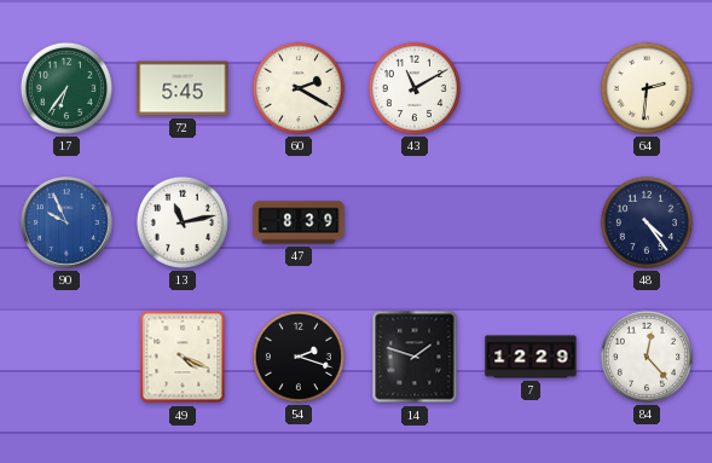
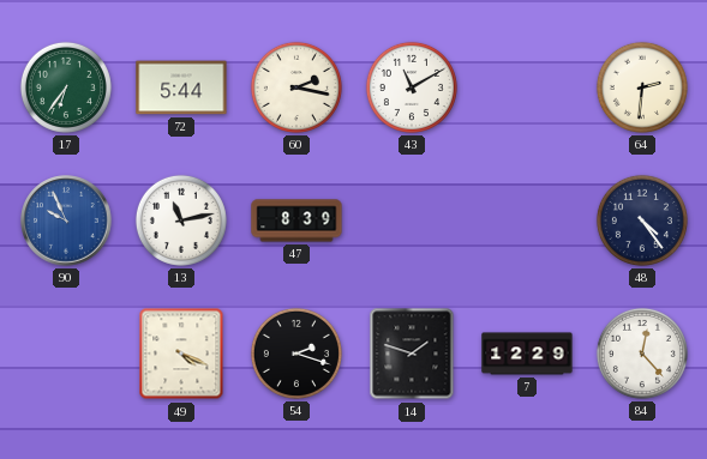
72: 5:45 -> 5:44
60: 2:20 -> 2:17
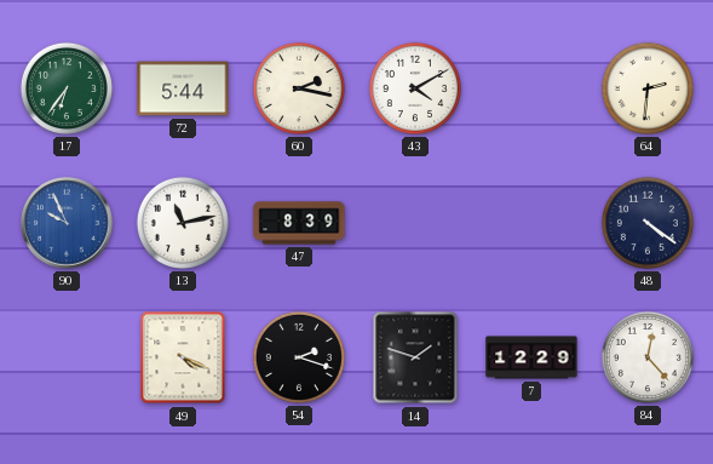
43: 11:10 -> 4:10
48: 4:24 -> 4:21
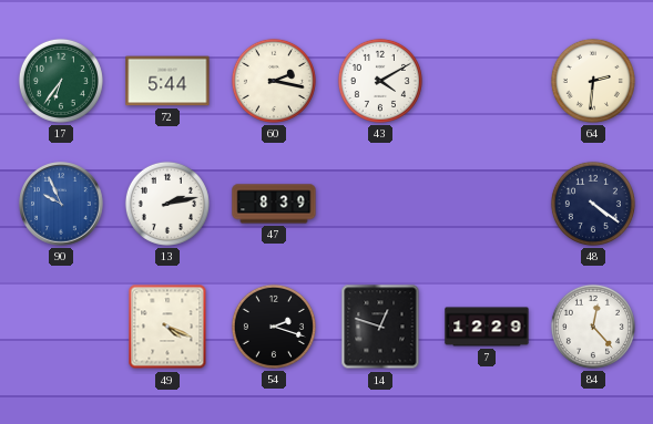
13: 11:13 -> 2:13
14: 1:48 -> 12:48
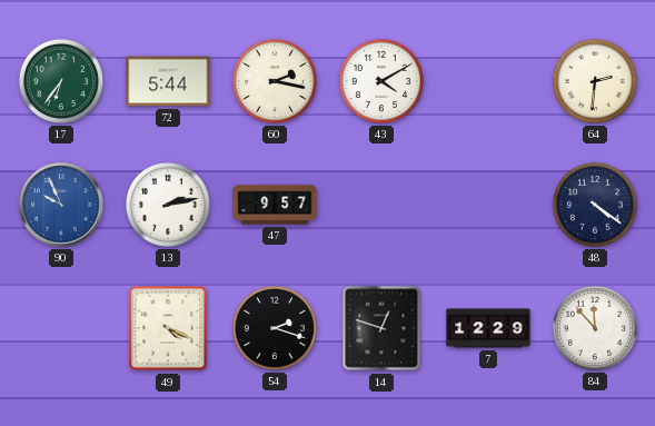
47: 8:39 -> 9:57
84: 12:23 -> 11:53
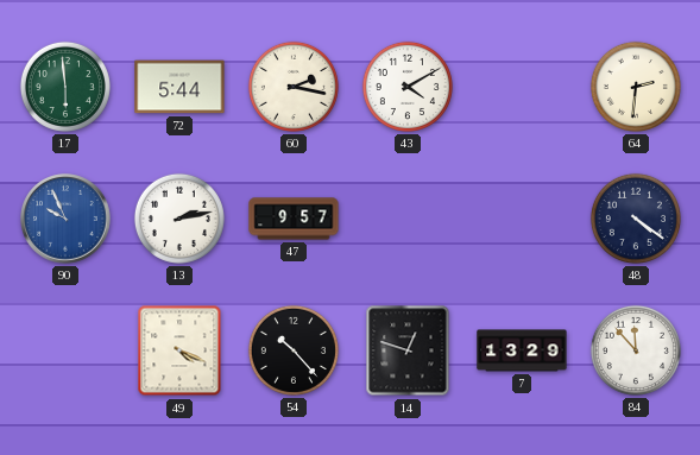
17: 6:36 -> 5:59
54: 2:18 -> 10:23
7: 12:29 -> 13:29
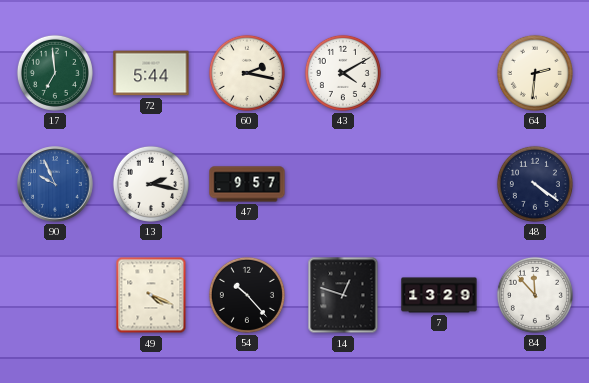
17: 5:59 -> 6:59
13: 2:13 -> 2:17
